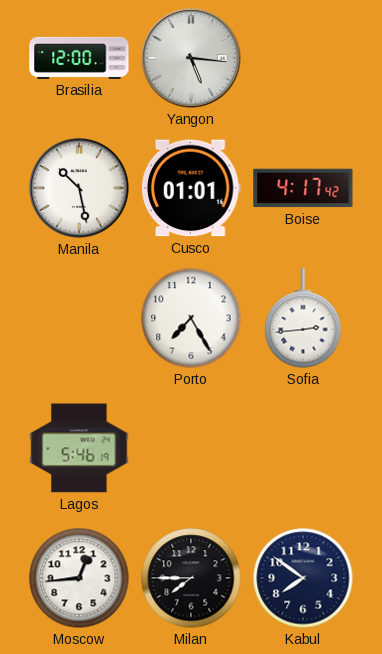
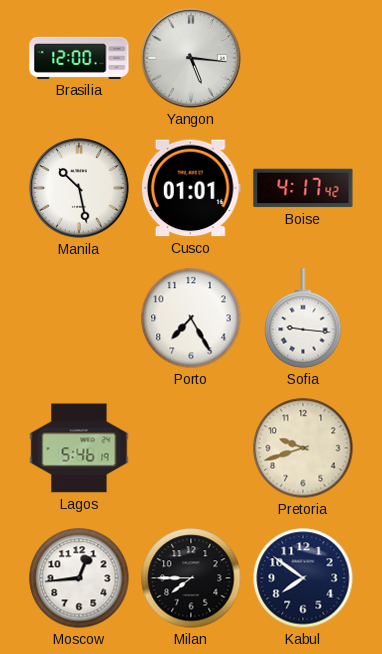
Sofia: 2:44 -> 9:16
Pretoria: none -> 9:42
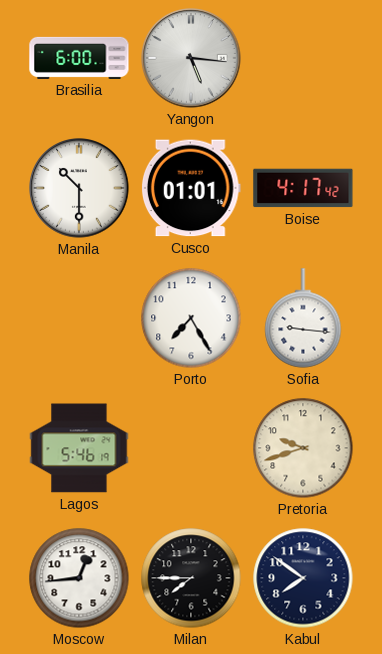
Brasilia: 12:00 -> 6:00
Manila: 10:28 -> 10:30
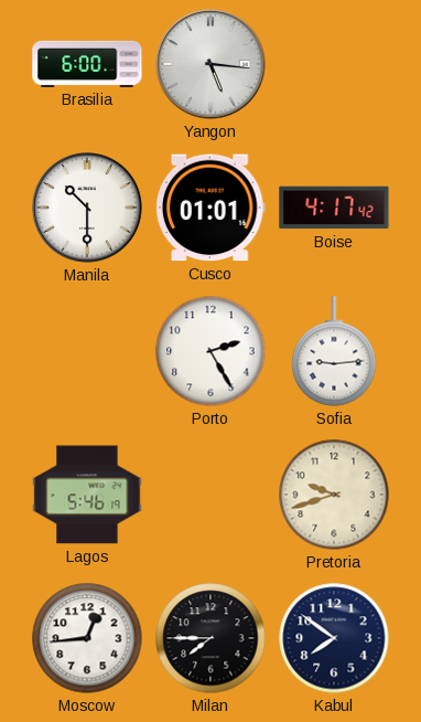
Porto: 7:25 -> 2:25
Sofia: 9:16 -> 9:14
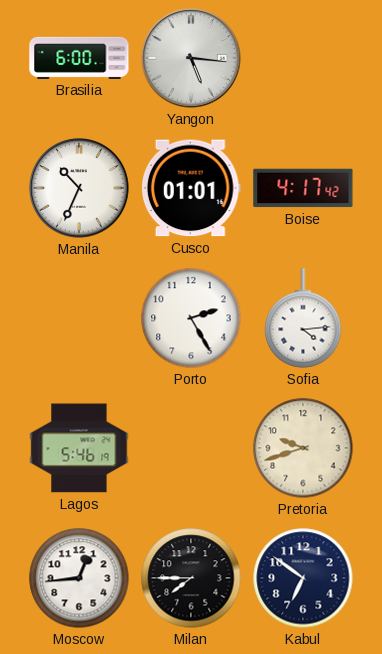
Manila: 10:30 -> 10:34
Sofia: 9:14 -> 4:14
Kabul: 7:51 -> 6:51
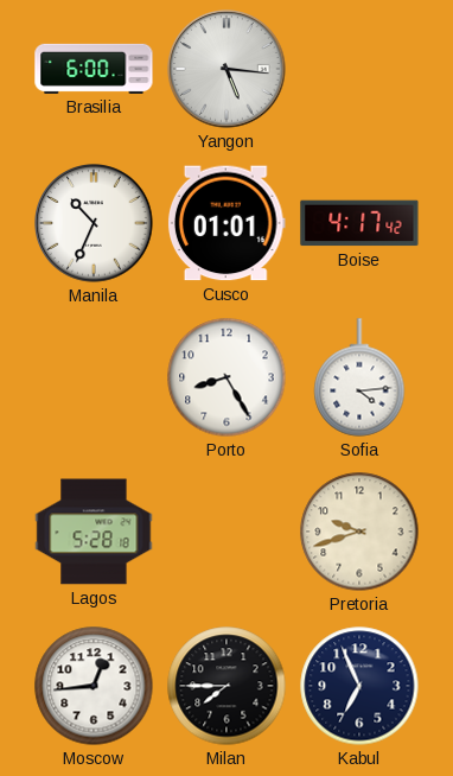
Porto: 2:25 -> 8:25
Lagos: 5:46 -> 5:28
Kabul: 6:51 -> 6:56
